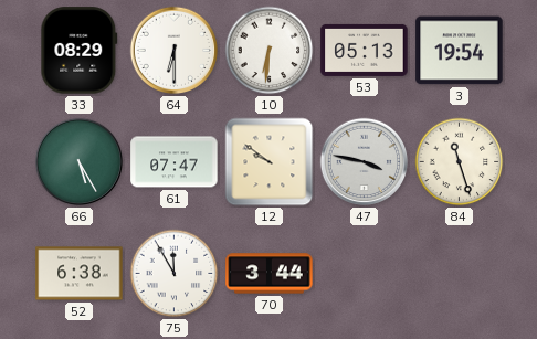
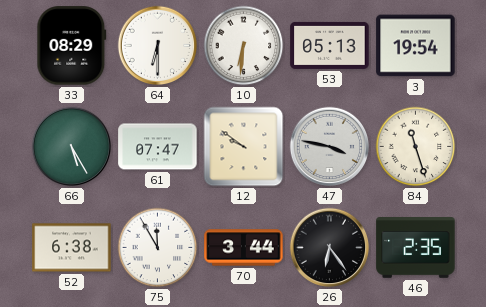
26: none -> 6:24
46: none -> 2:35
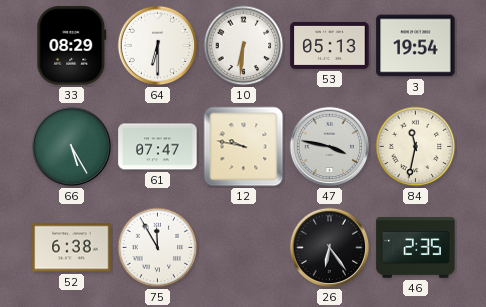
12: 9:51 -> 9:47
84: 11:27 -> 11:32
70: 3:44 -> none
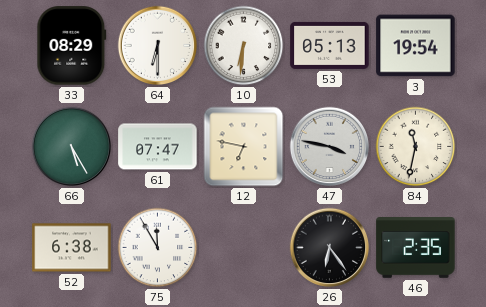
12: 9:47 -> 6:47
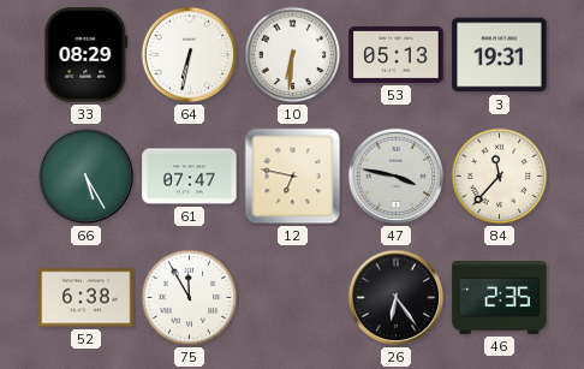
64: 6:30 -> 6:32
3: 19:54 -> 19:31
84: 11:32 -> 11:37
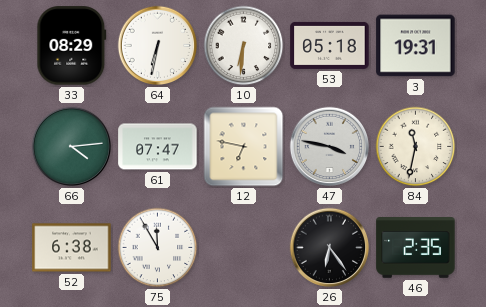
53: 05:13 -> 05:18
66: 5:25 -> 4:14
84: 11:37 -> 11:32
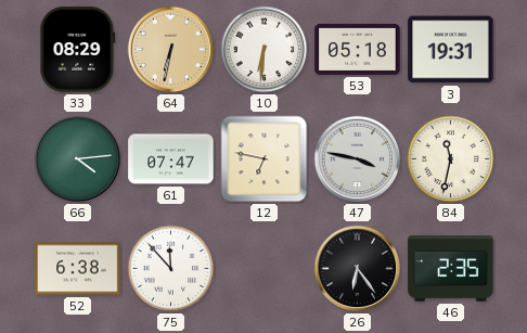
64 dial: white -> champagne
75: 11:55 -> 11:53
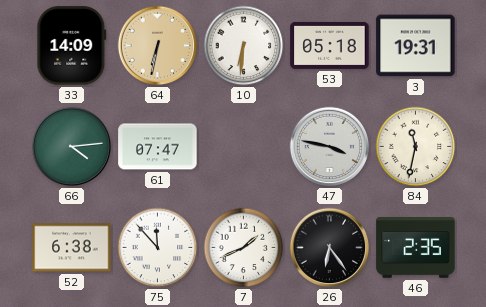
33: 08:29 -> 14:09
12: 6:47 -> none
7: none -> 1:41
